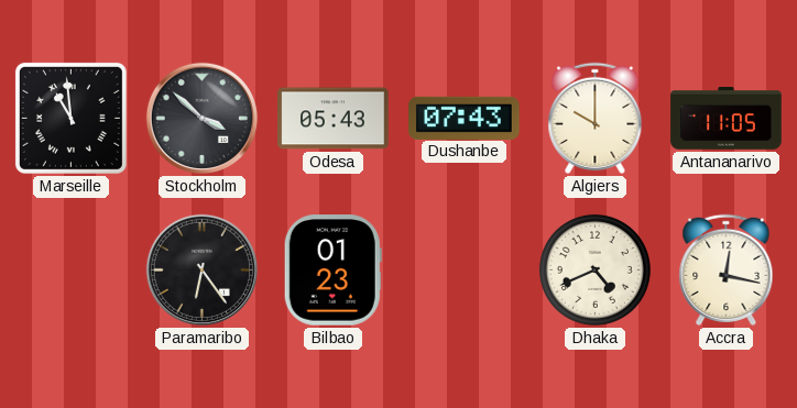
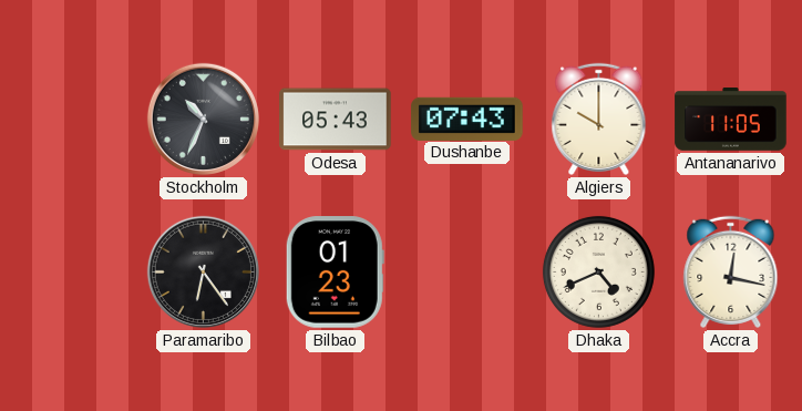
Marseille: 10:59 -> none
Stockholm: 3:52 -> 10:34
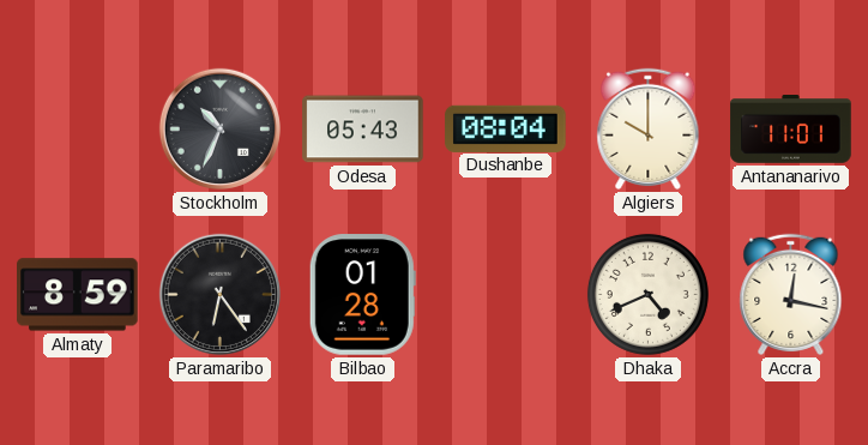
Dushanbe: 07:43 -> 08:04
Antananarivo: 11:05 -> 11:01
Almaty: none -> 8:59
Bilbao: 01:23 -> 01:28
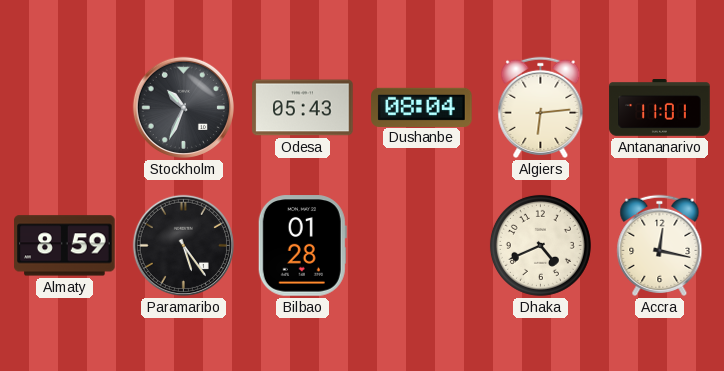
Algiers: 10:00 -> 6:14
Paramaribo: 6:24 -> 5:24
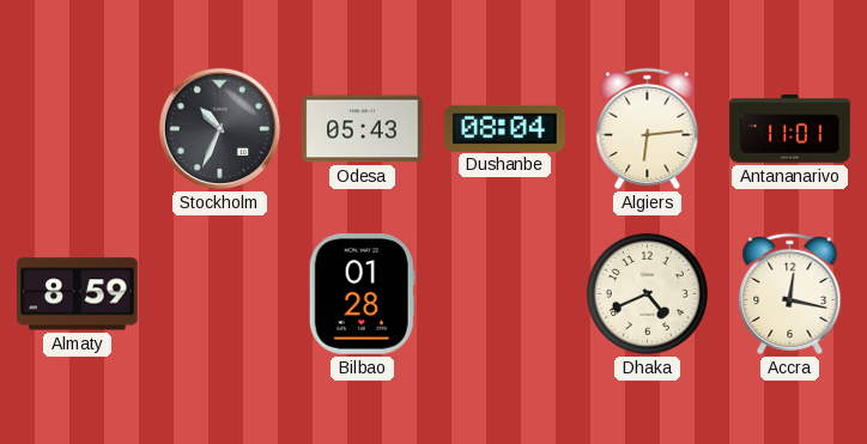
Paramaribo: 5:24 -> none
